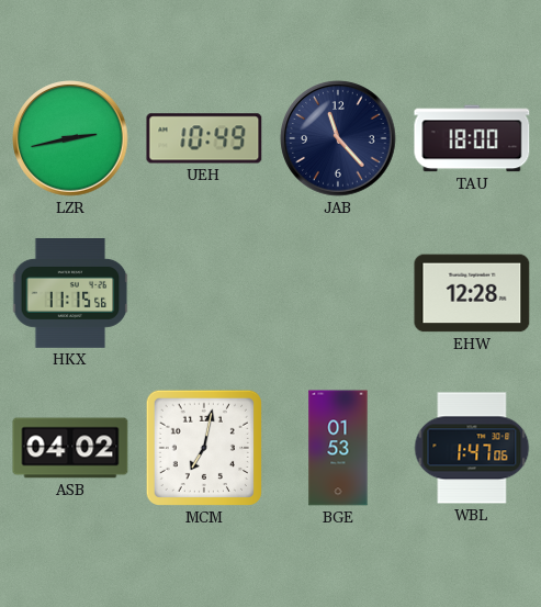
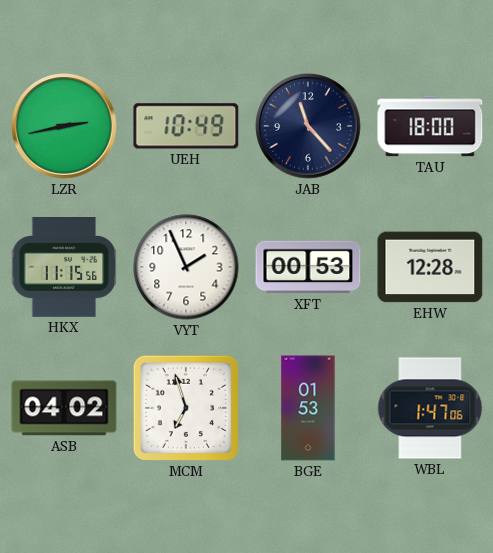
VYT: none -> 1:56
XFT: none -> 00:53
MCM: 7:02 -> 6:57
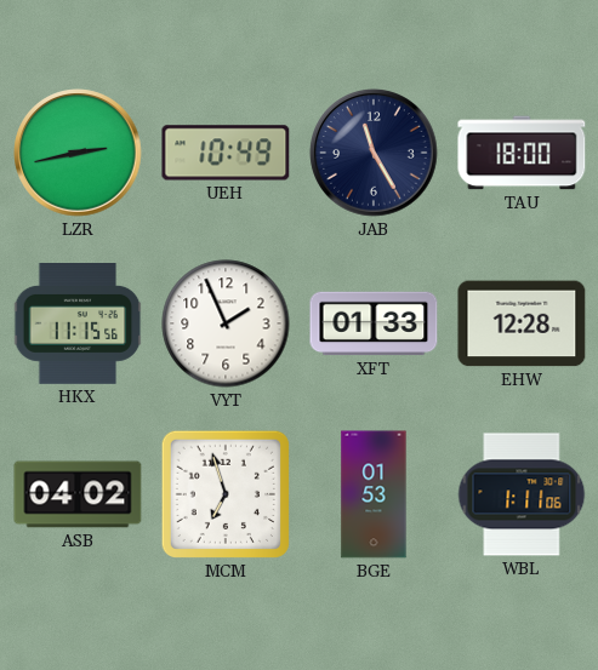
JAB: 11:23 -> 11:25
XFT: 00:53 -> 01:33
WBL: 1:47 -> 1:11
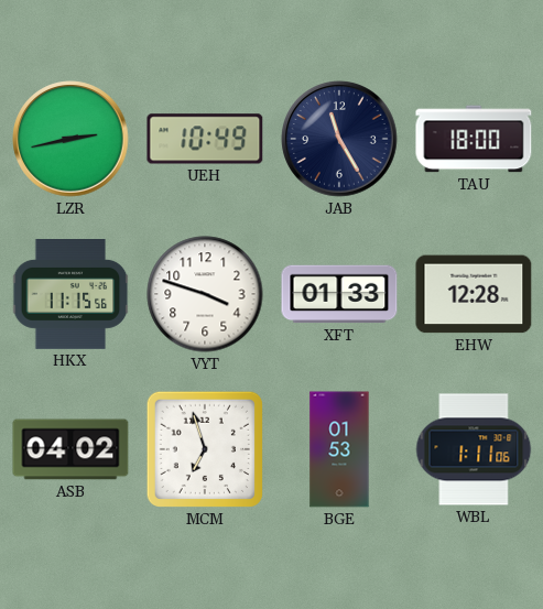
VYT: 1:56 -> 3:48
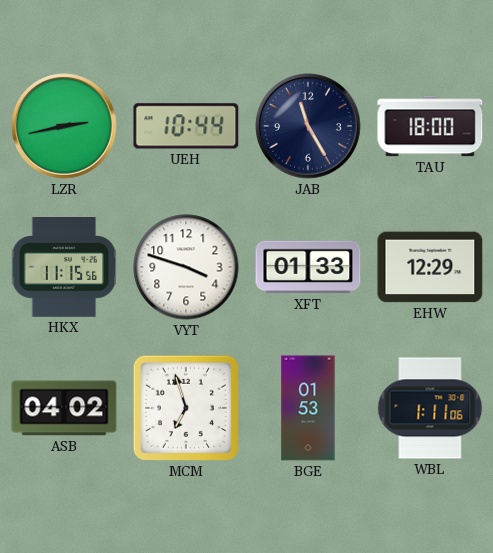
UEH: 10:49 -> 10:44
EHW: 12:28 -> 12:29
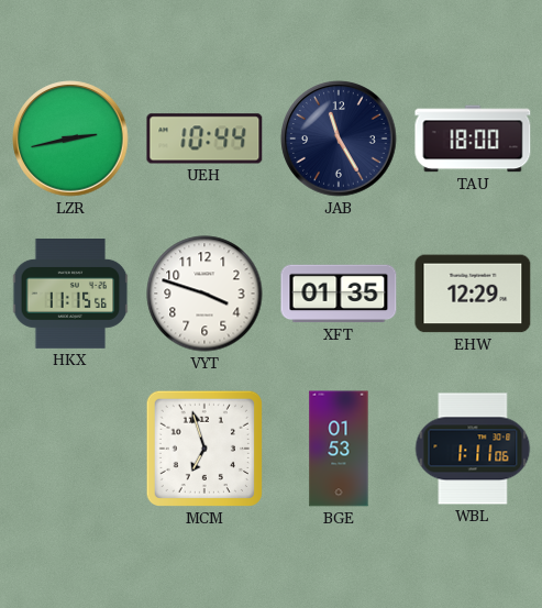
XFT: 01:33 -> 01:35
ASB: 04:02 -> none
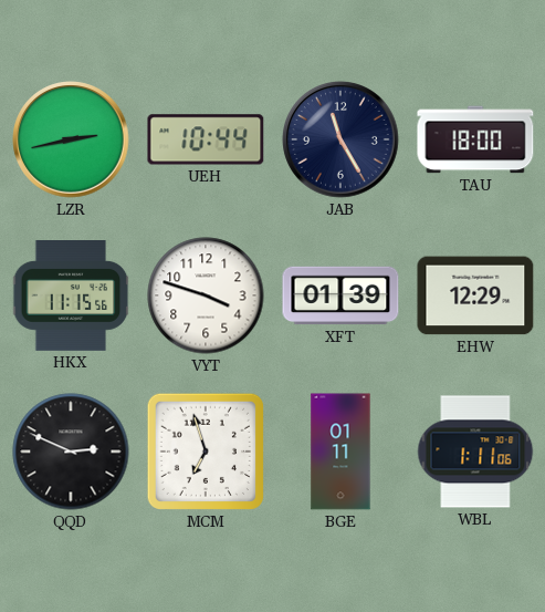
XFT: 01:35 -> 01:39
QQD: none -> 2:49
BGE: 01:53 -> 01:11
